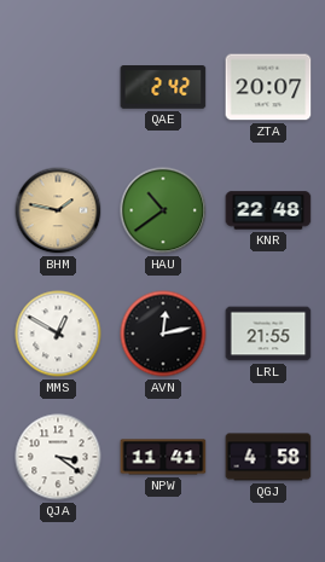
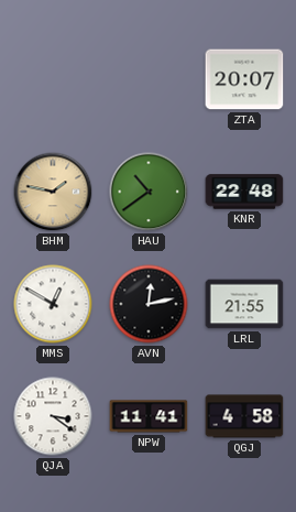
QAE: 2:42 -> none
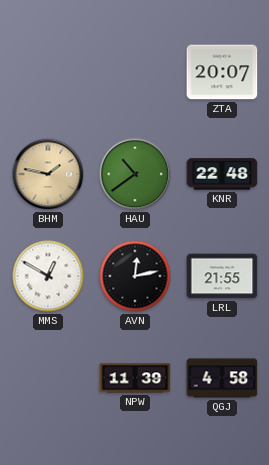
QJA: 3:21 -> none
NPW: 11:41 -> 11:39
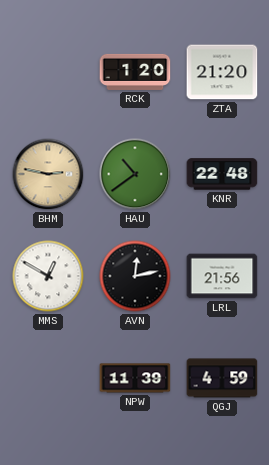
RCK: none -> 1:20
ZTA: 20:07 -> 21:20
BHM: 1:47 -> 2:47
LRL: 21:55 -> 21:56
QGJ: 4:58 -> 4:59
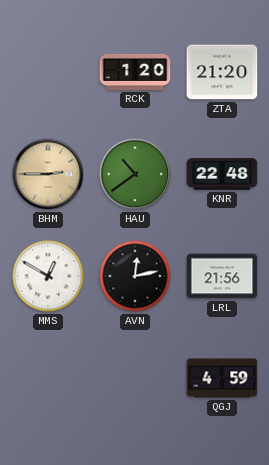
BHM: 2:47 -> 2:45
NPW: 11:39 -> none
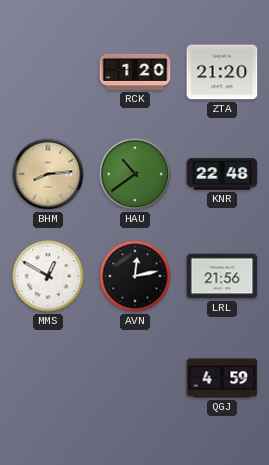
BHM: 2:45 -> 8:14
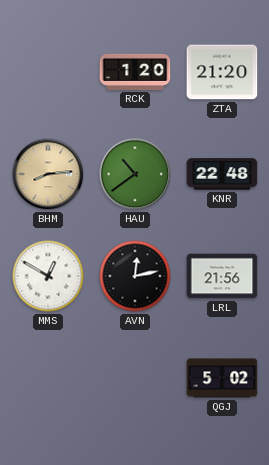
QGJ: 4:59 -> 5:02
